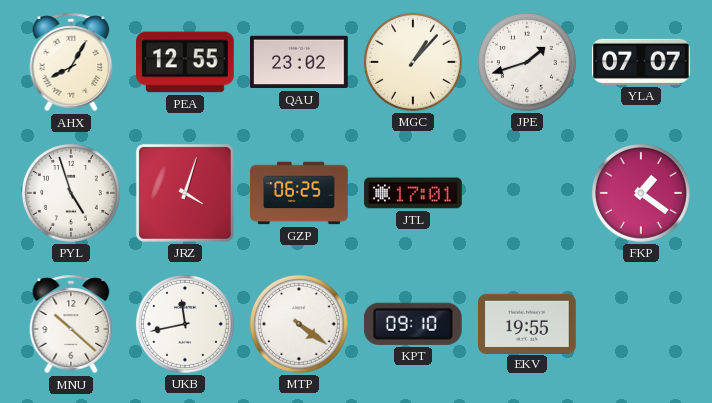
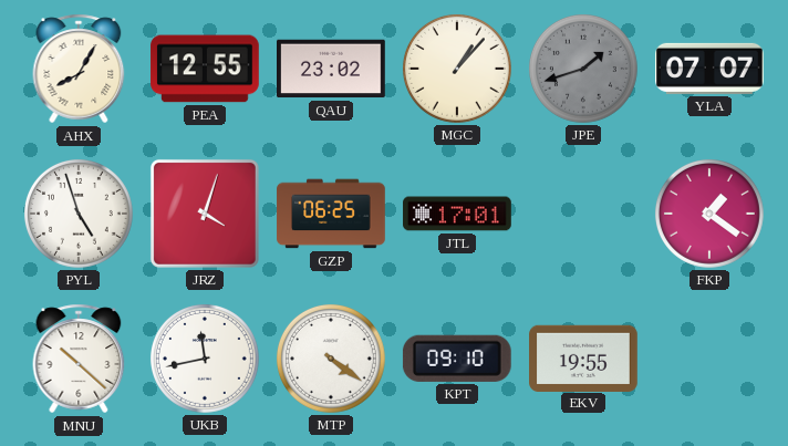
JPE dial: white -> grey
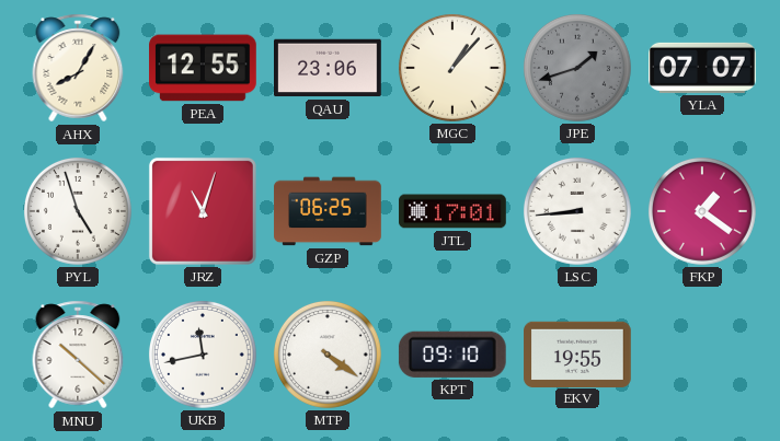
QAU: 23:02 -> 23:06
JRZ: 4:03 -> 11:03
LSC: none -> 8:44
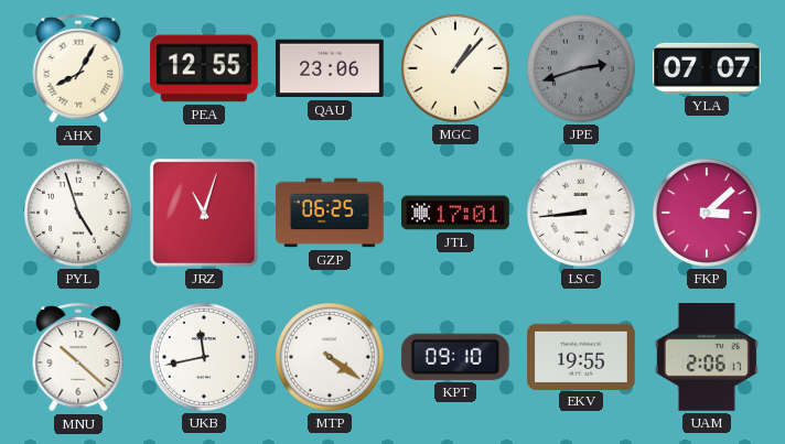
JPE: 1:42 -> 2:42
FKP: 1:21 -> 3:08
UAM: none -> 2:06
